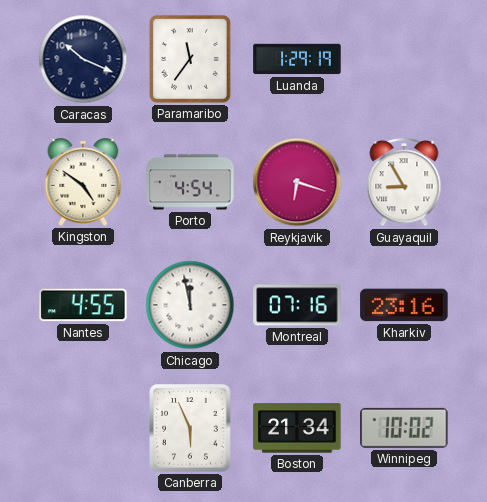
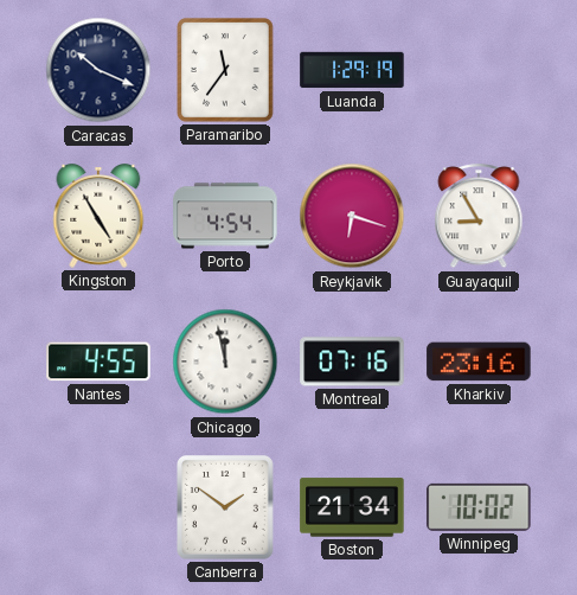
Kingston: 4:51 -> 4:55
Canberra: 5:56 -> 1:51
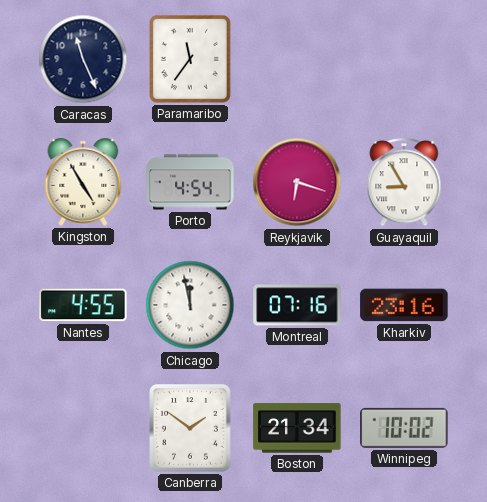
Caracas: 10:19 -> 11:26
Luanda: 1:29 -> none
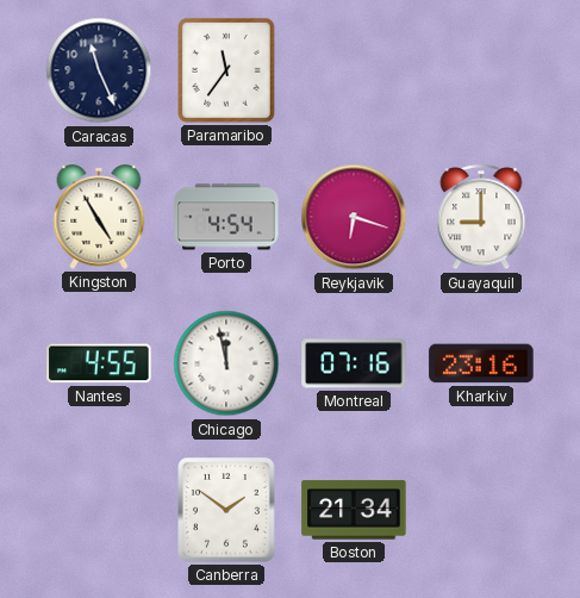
Guayaquil: 8:55 -> 9:00
Winnipeg: 10:02 -> none
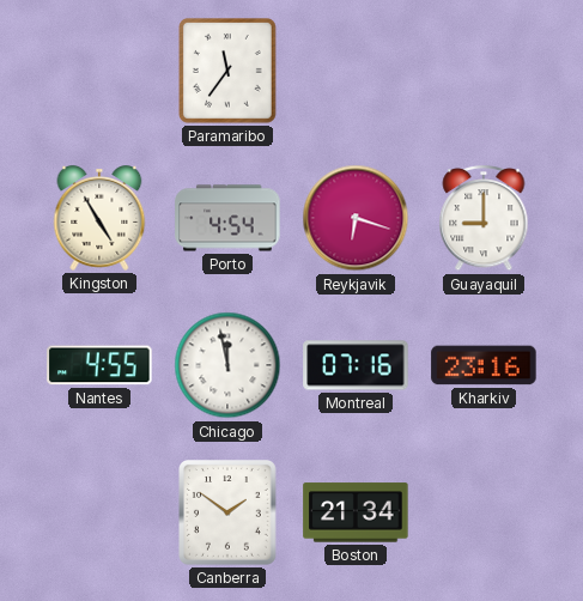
Caracas: 11:26 -> none
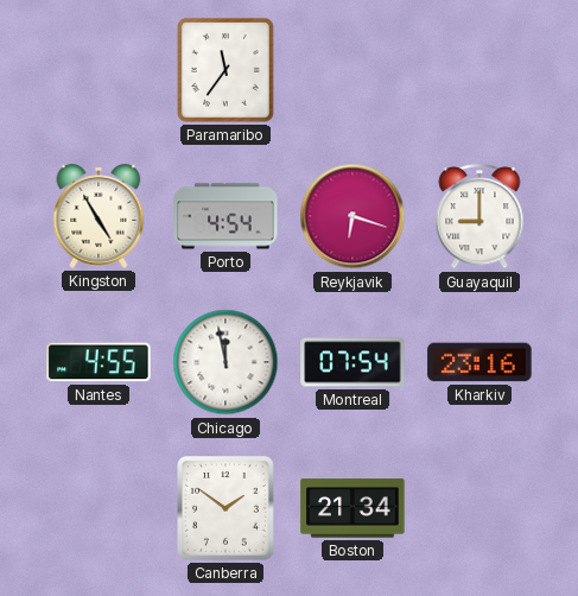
Montreal: 07:16 -> 07:54
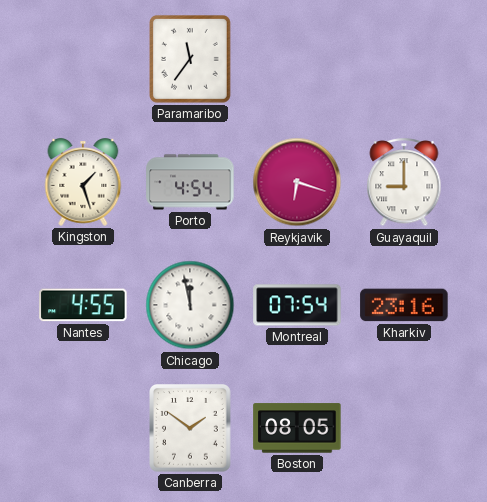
Kingston: 4:55 -> 1:27
Boston: 21:34 -> 08:05
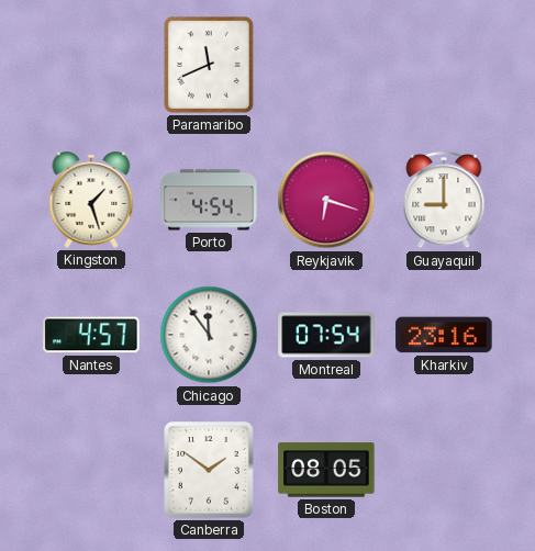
Paramaribo: 11:36 -> 11:41
Nantes: 4:55 -> 4:57
Chicago: 11:58 -> 11:54
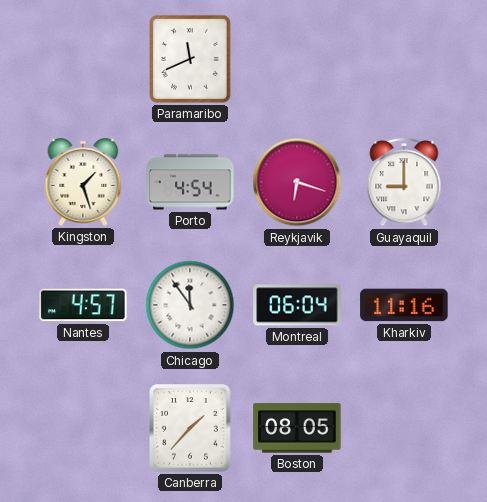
Montreal: 07:54 -> 06:04
Kharkiv: 23:16 -> 11:16
Canberra: 1:51 -> 1:37
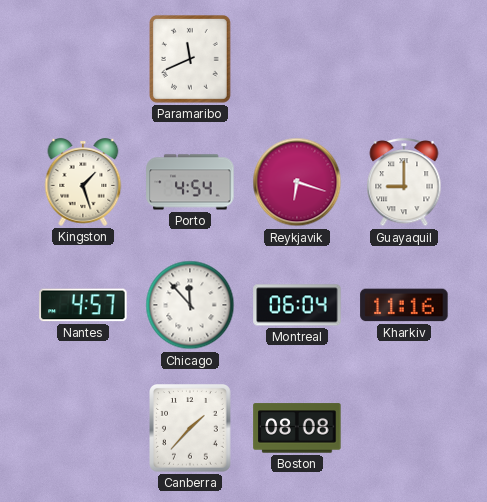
Chicago: 11:54 -> 11:53
Boston: 08:05 -> 08:08
